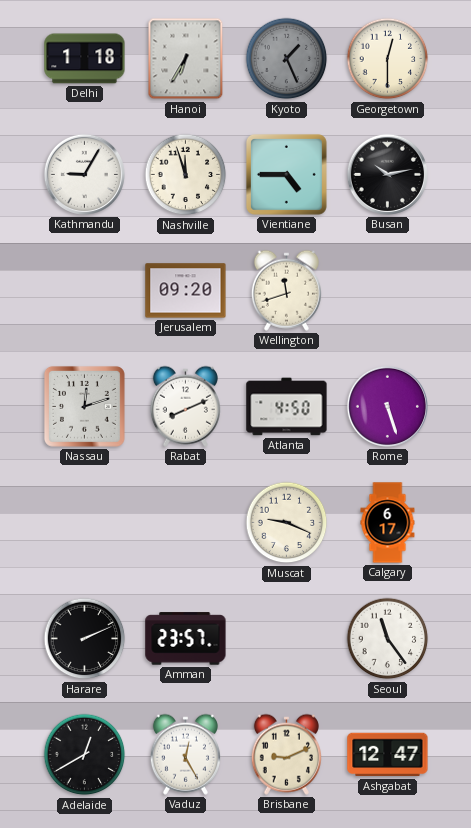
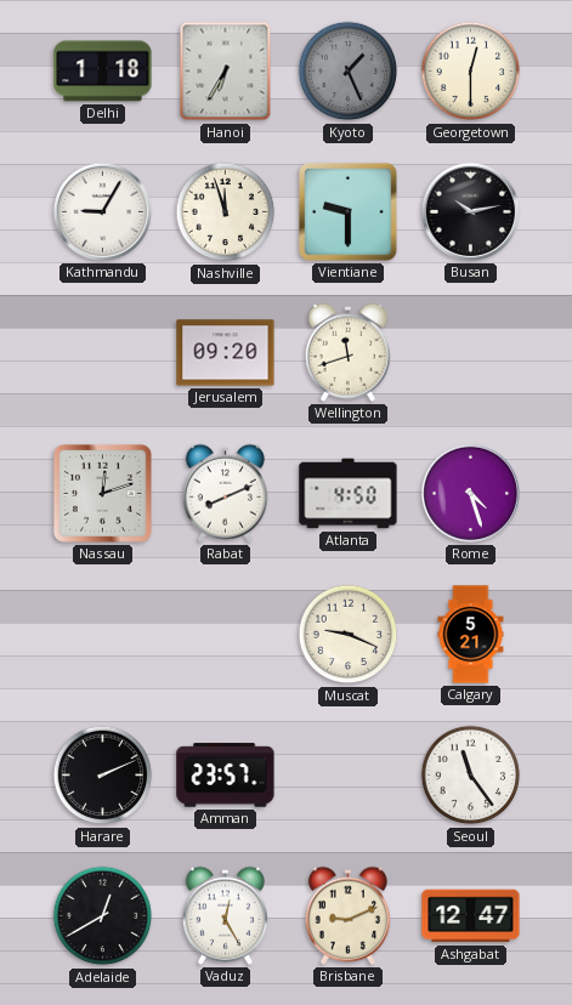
Vientiane: 4:45 -> 9:30
Rome: 5:27 -> 4:27
Calgary: 6:17 -> 5:21
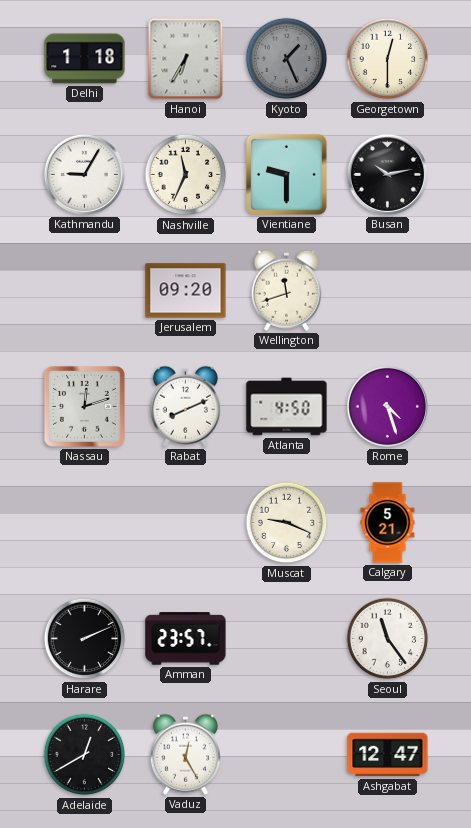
Nashville: 11:57 -> 11:34
Brisbane: 9:11 -> none
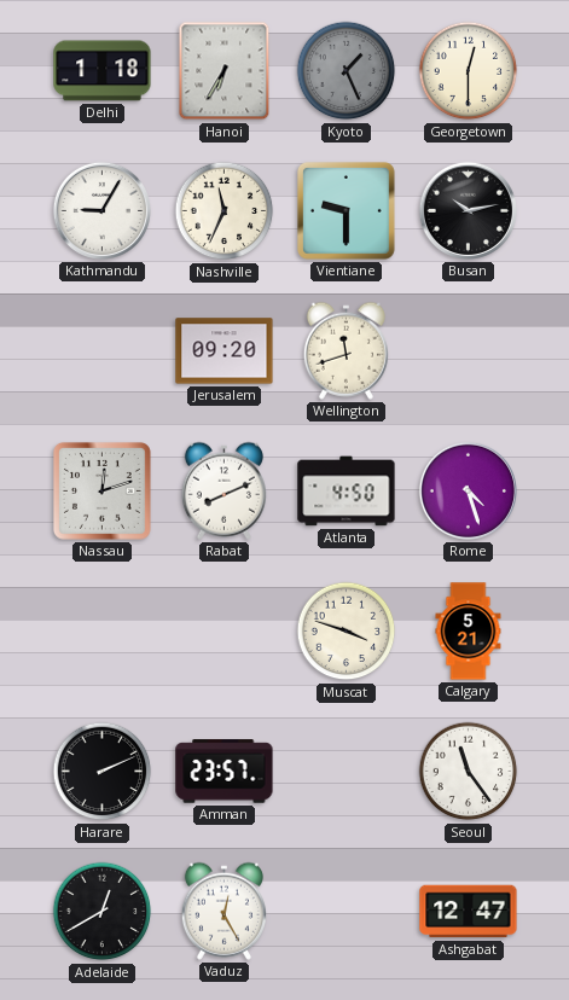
Muscat: 9:19 -> 3:48
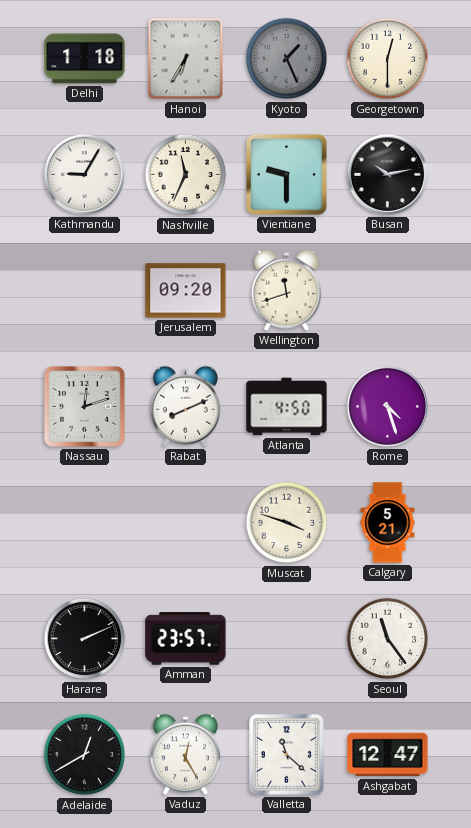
Valletta: none -> 11:22
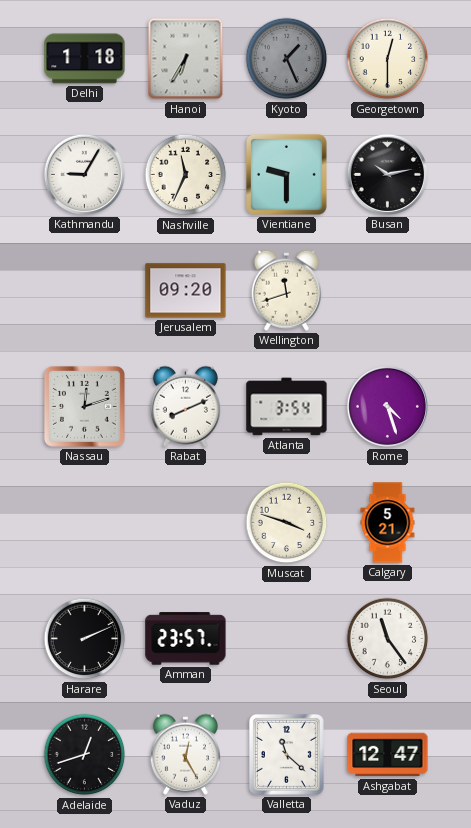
Atlanta: 4:50 -> 3:54
Adelaide: 12:40 -> 12:42
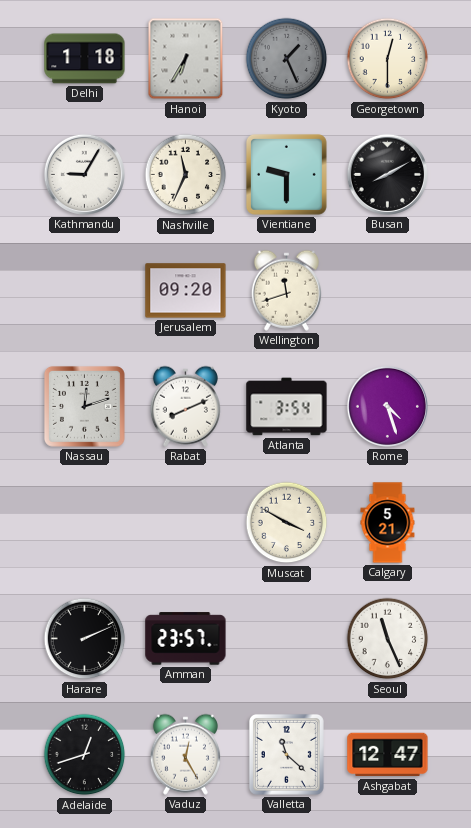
Busan: 10:13 -> 8:10
Muscat: 3:48 -> 3:50
Seoul: 11:24 -> 11:26
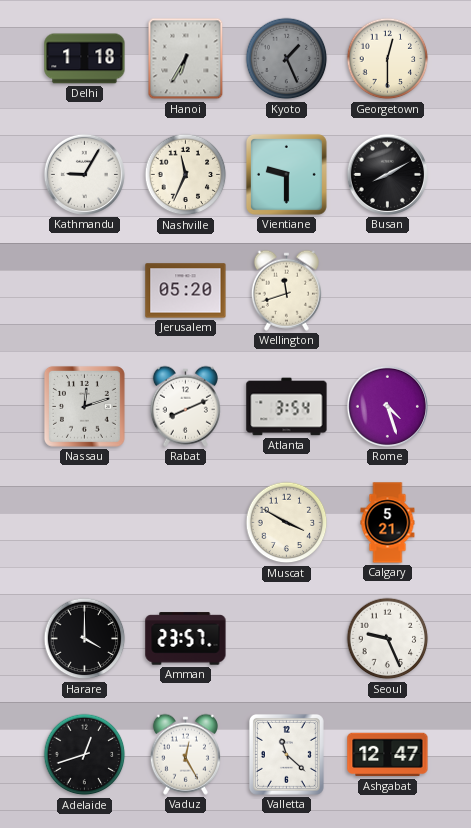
Jerusalem: 09:20 -> 05:20
Harare: 2:11 -> 4:00
Seoul: 11:26 -> 9:26
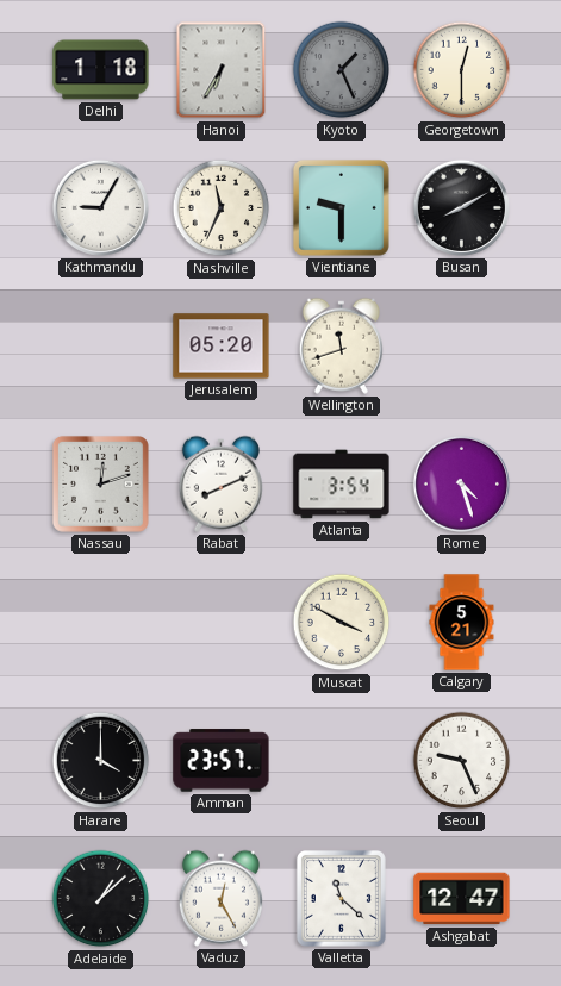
Adelaide: 12:42 -> 1:08
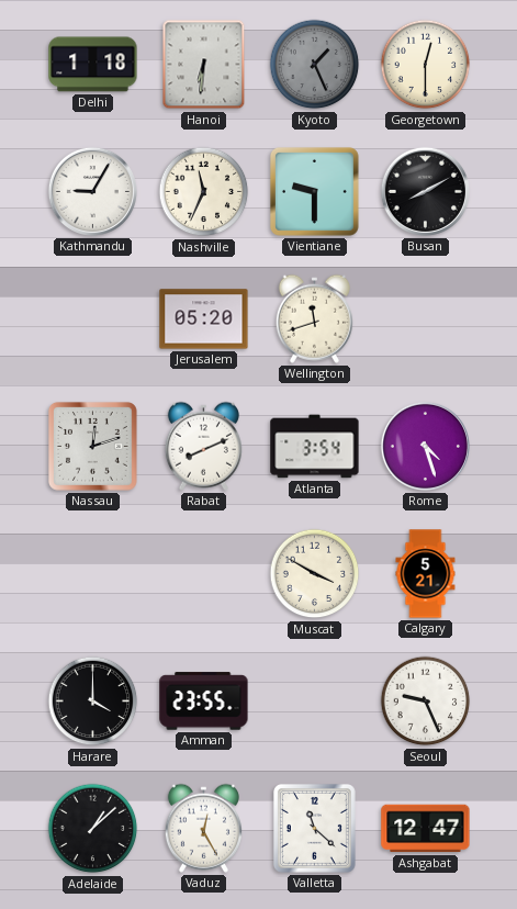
Hanoi: 6:35 -> 6:31
Amman: 23:57 -> 23:55
